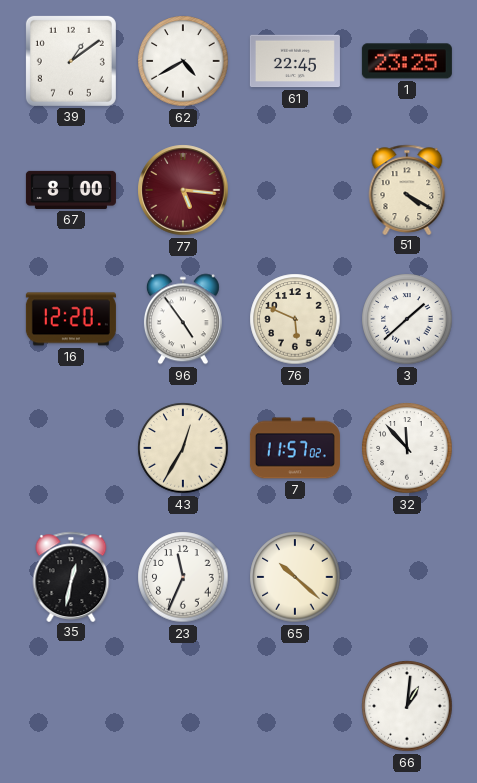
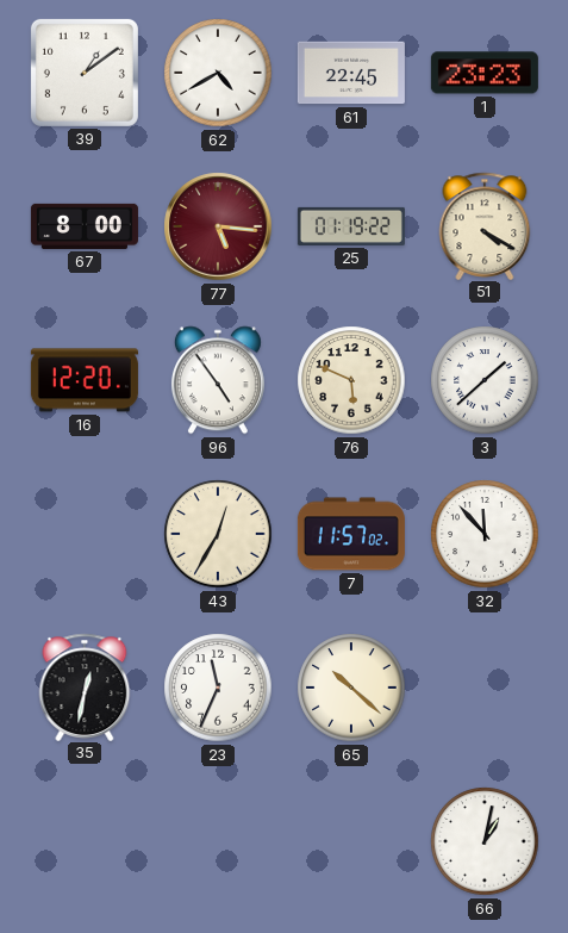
1: 23:25 -> 23:23
25: none -> 01:19
66: 1:01 -> 1:02
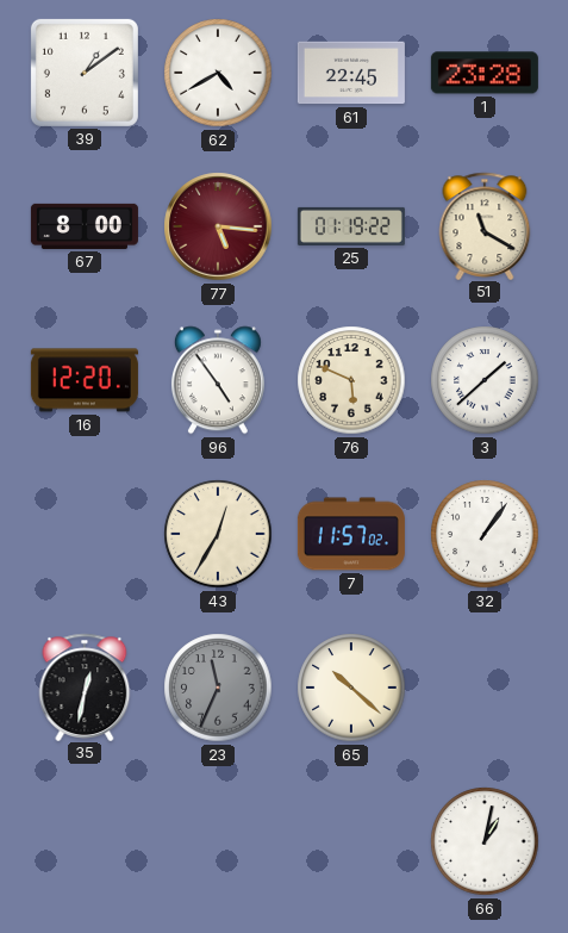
1: 23:23 -> 23:28
51: 4:20 -> 11:20
32: 11:53 -> 1:06
23 dial: white -> grey
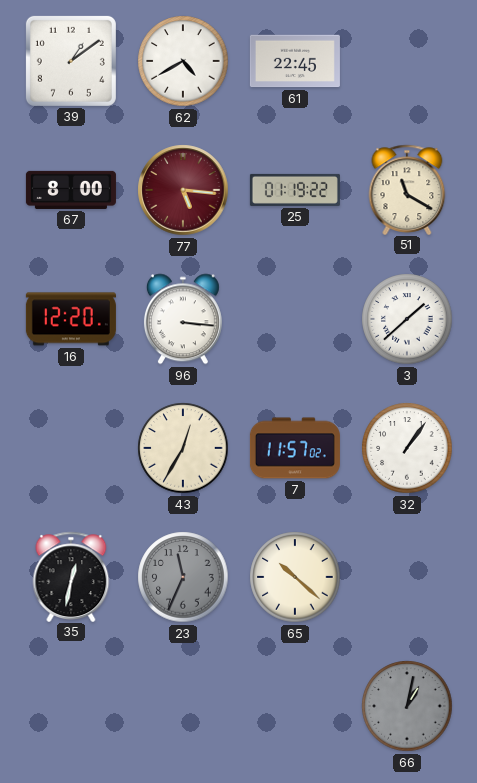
1: 23:28 -> none
96: 4:54 -> 3:16
76: 5:49 -> none
66 dial: white -> grey
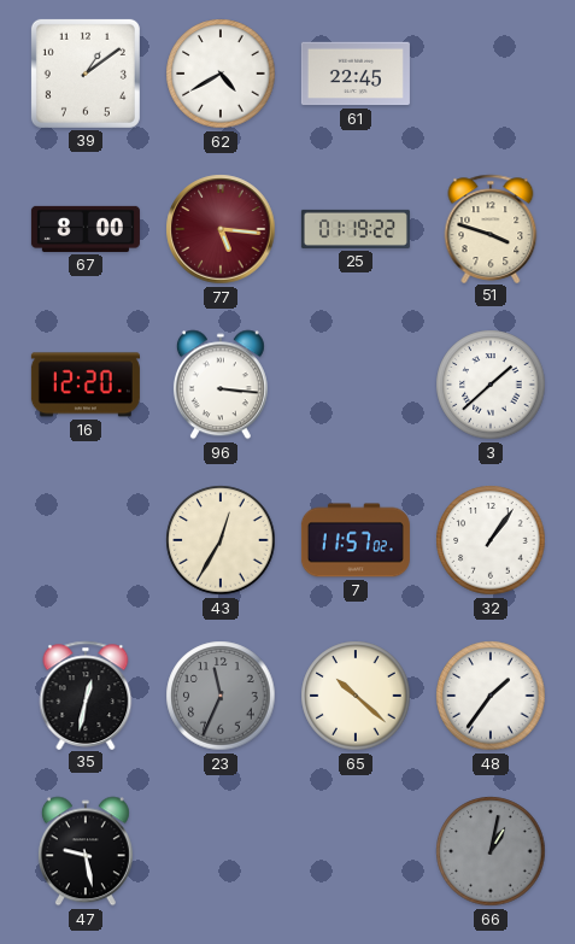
51: 11:20 -> 3:48
48: none -> 1:36
47: none -> 9:28
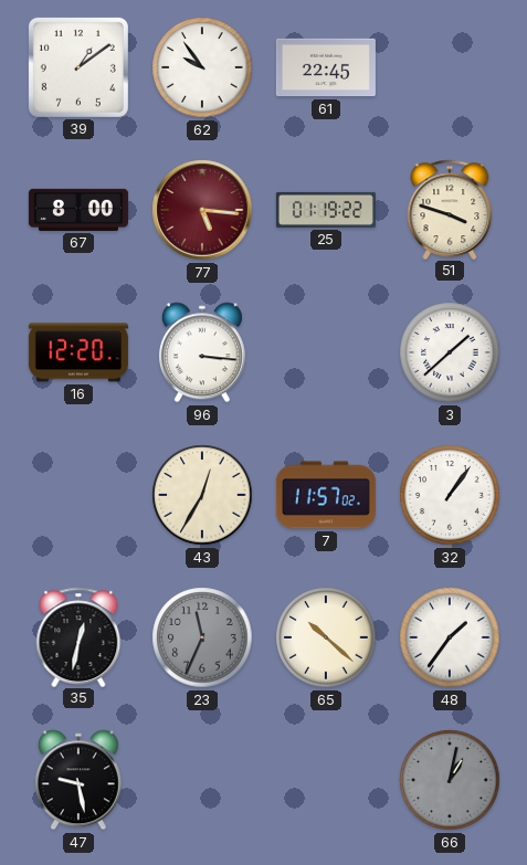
62: 4:40 -> 9:54
